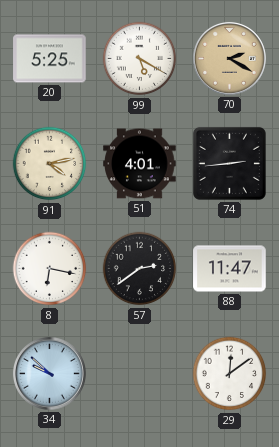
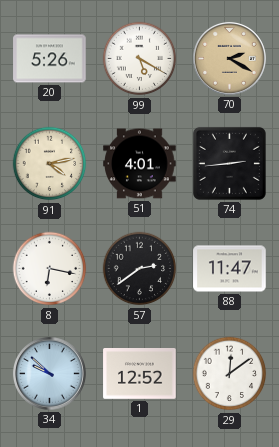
20: 5:25 -> 5:26
1: none -> 12:52
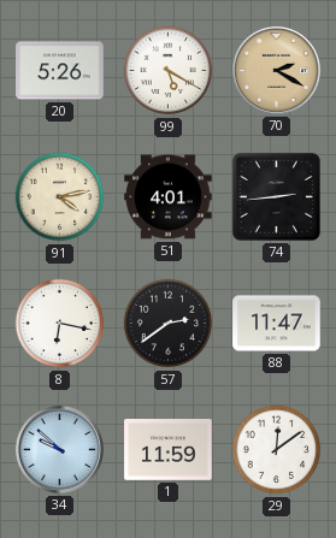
1: 12:52 -> 11:59
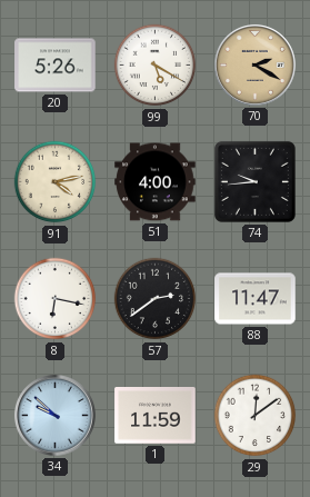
51: 4:01 -> 4:00
74: 2:44 -> 9:44
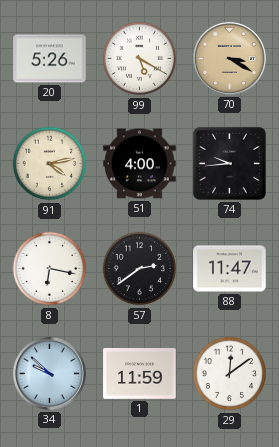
70: 2:20 -> 3:20
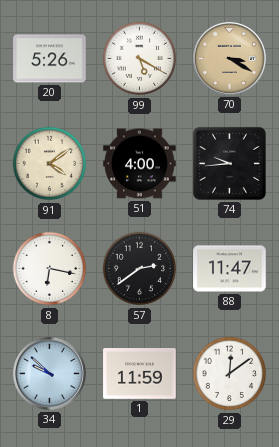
91: 4:13 -> 4:09
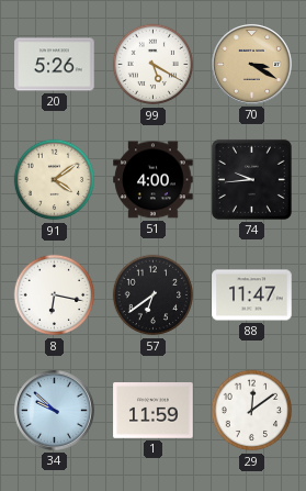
57: 2:39 -> 6:39
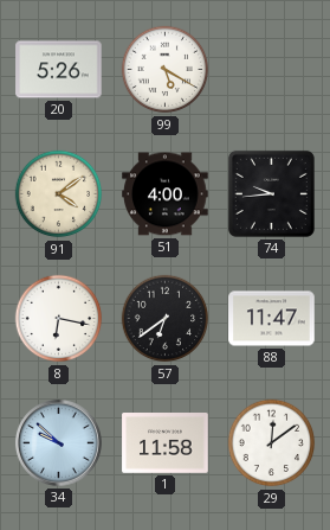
70: 3:20 -> none
1: 11:59 -> 11:58
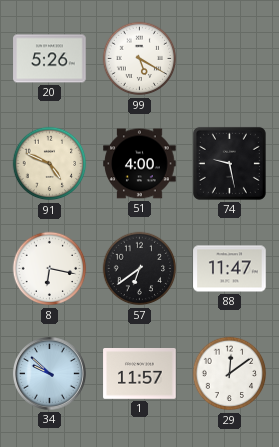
91: 4:09 -> 4:49
74: 9:44 -> 9:28
1: 11:58 -> 11:57
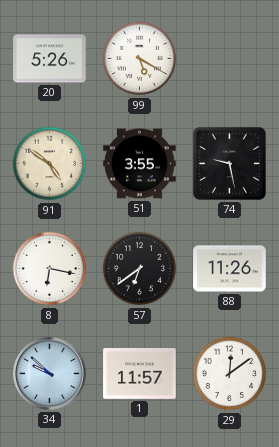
91: 4:49 -> 4:51
51: 4:00 -> 3:55
88: 11:47 -> 11:26
